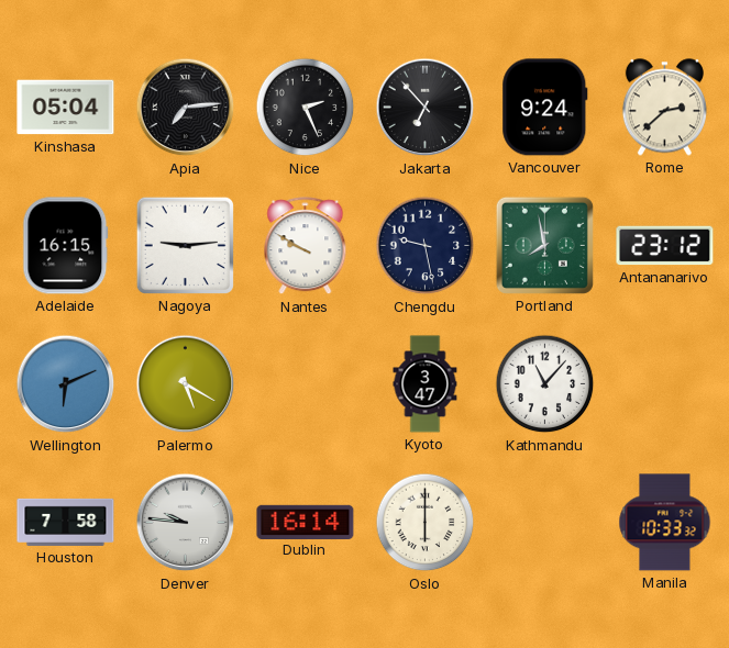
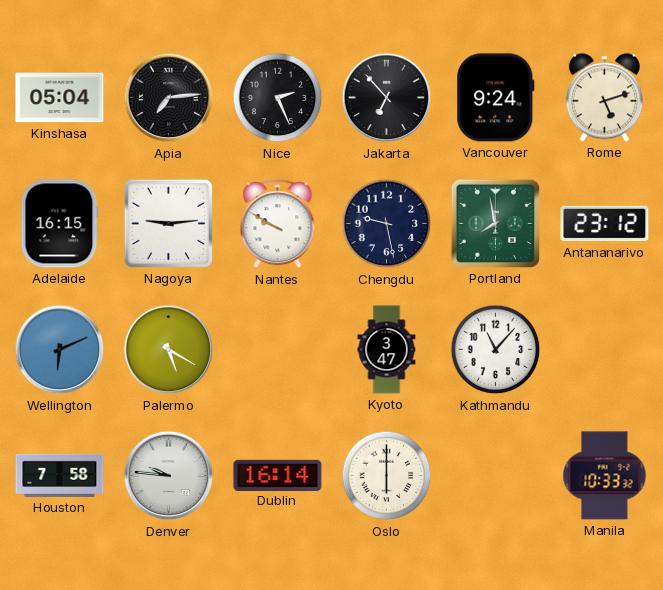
Rome: 2:38 -> 5:12
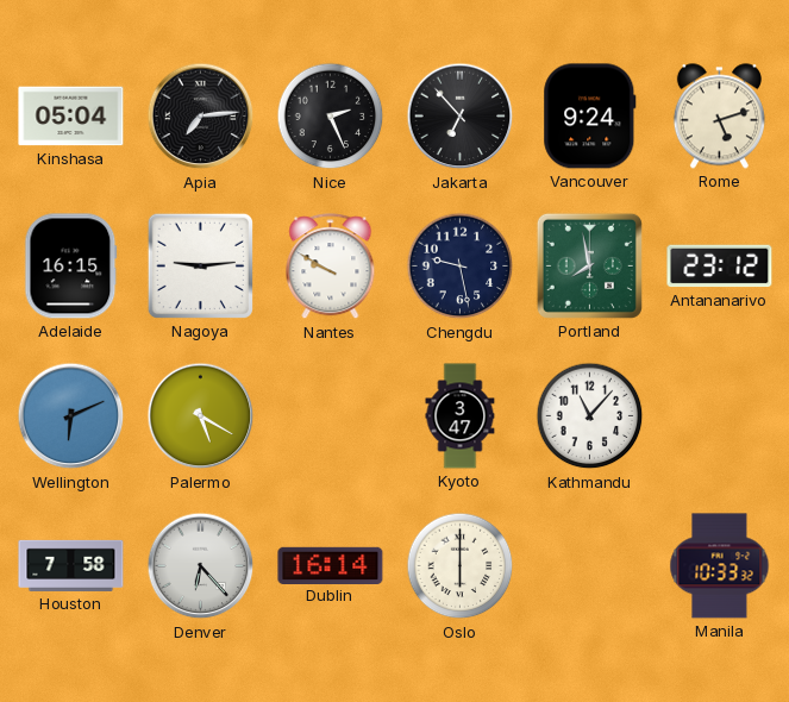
Denver: 9:46 -> 6:23
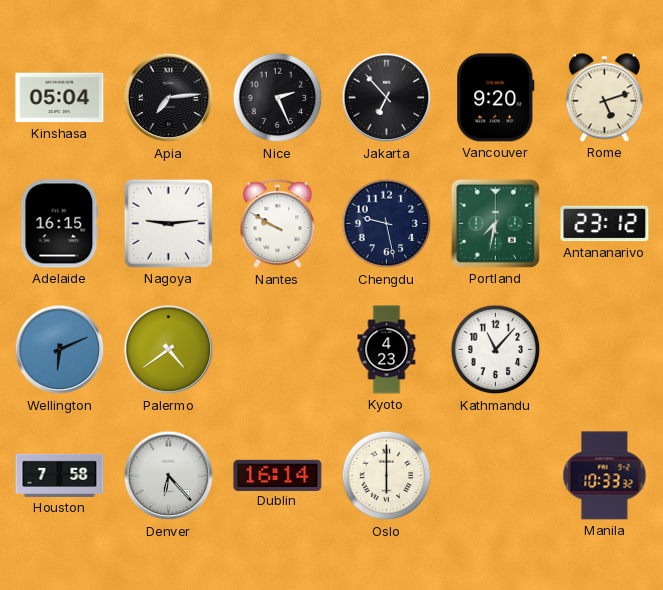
Vancouver: 9:24 -> 9:20
Portland: 7:58 -> 7:32
Palermo: 5:20 -> 4:39
Kyoto: 3:47 -> 4:23
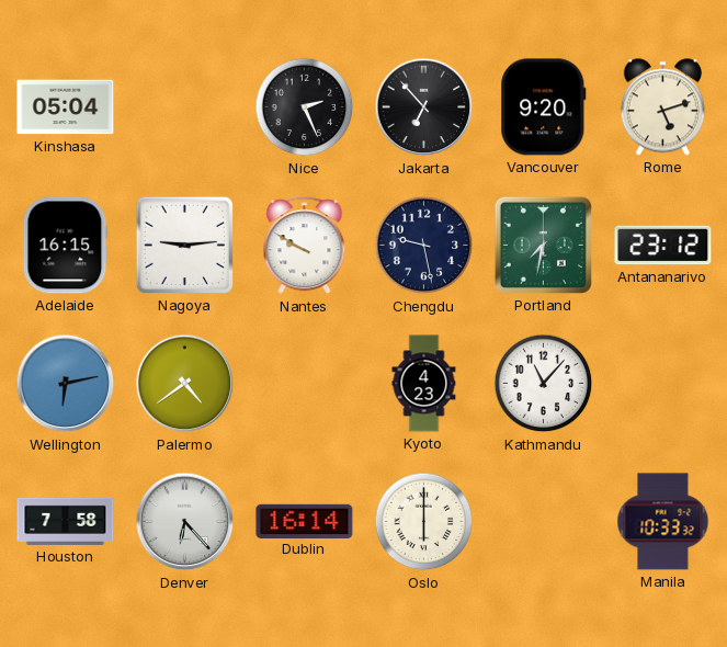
Apia: 7:14 -> none
Wellington: 6:11 -> 6:13
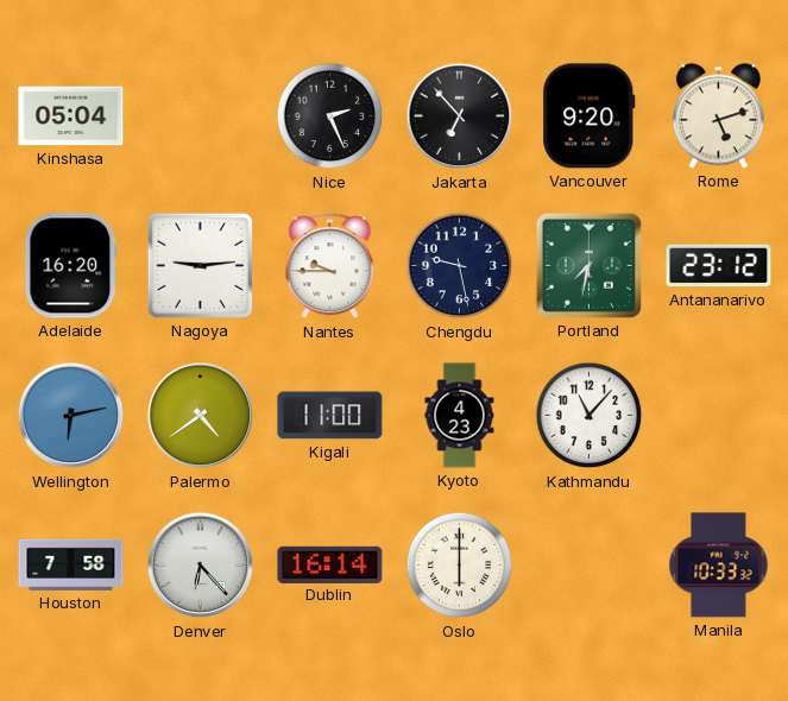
Adelaide: 16:15 -> 16:20
Nantes: 9:50 -> 9:45
Kigali: none -> 11:00
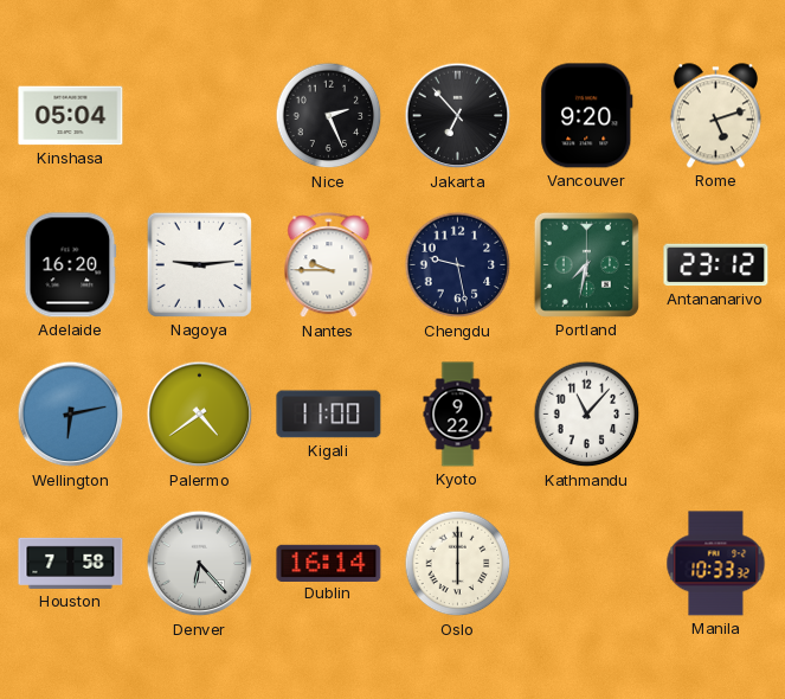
Kyoto: 4:23 -> 9:22
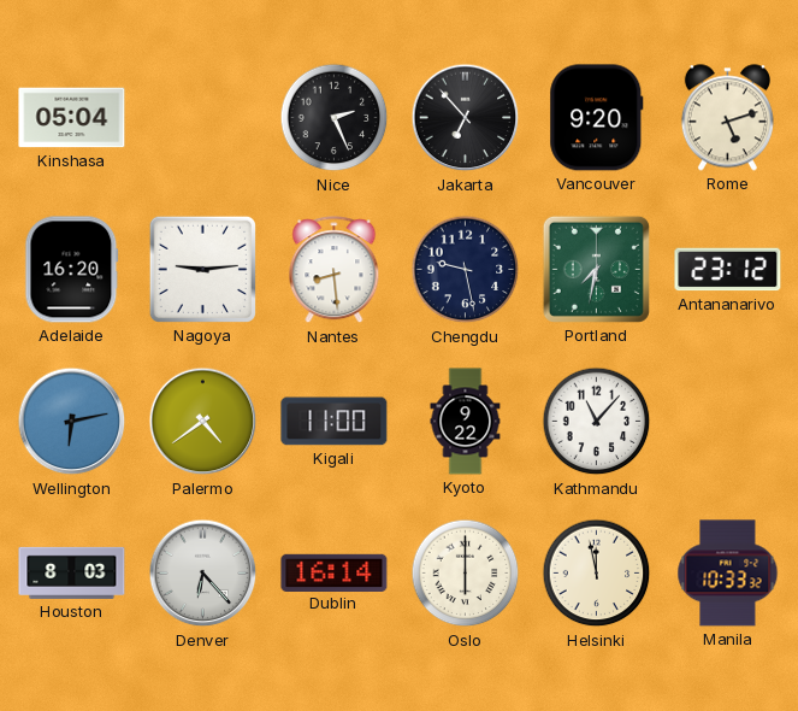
Nantes: 9:45 -> 8:29
Houston: 7:58 -> 8:03
Helsinki: none -> 11:58
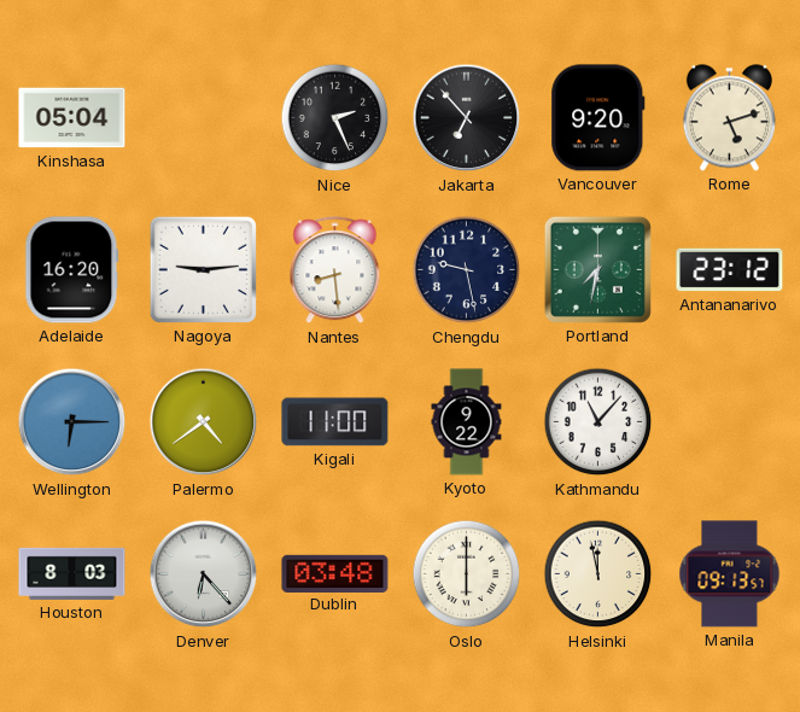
Wellington: 6:13 -> 6:15
Dublin: 16:14 -> 03:48
Manila: 10:33 -> 09:13
